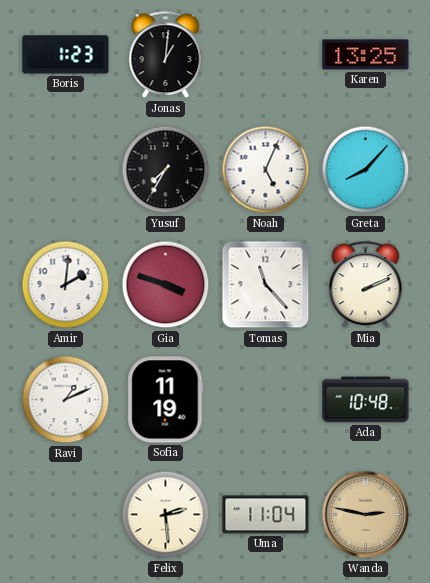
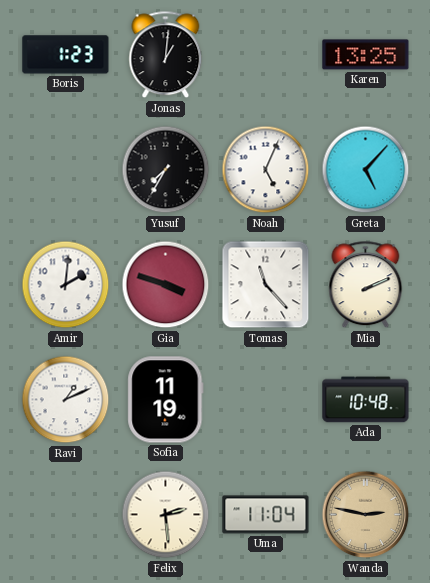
Greta: 8:07 -> 5:07
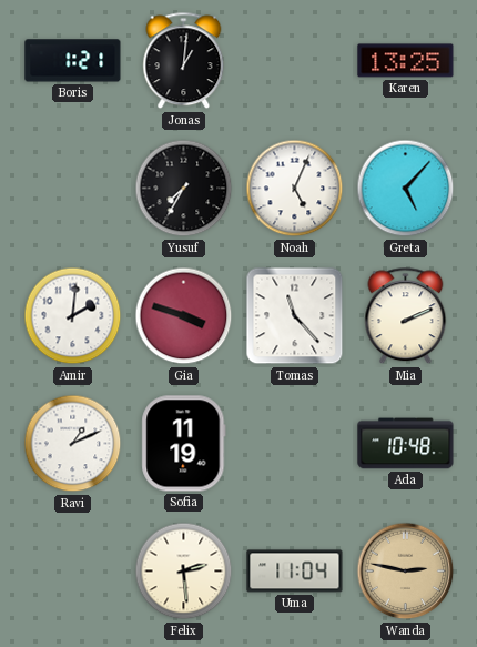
Boris: 1:23 -> 1:21
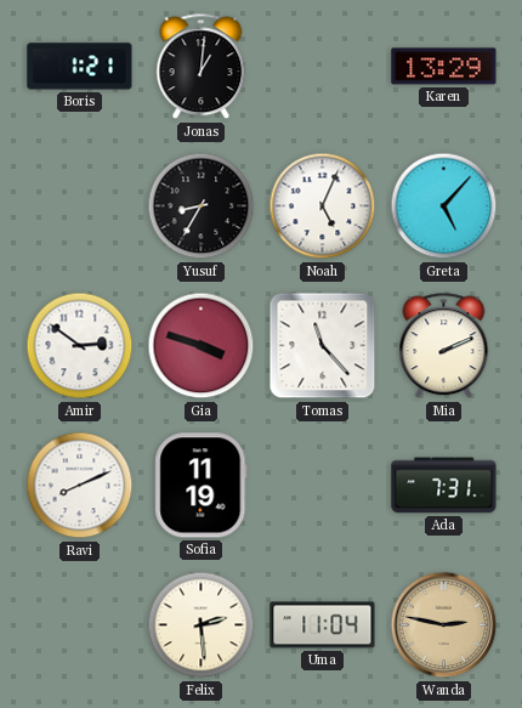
Karen: 13:25 -> 13:29
Yusuf: 7:35 -> 8:35
Amir: 2:01 -> 2:51
Ravi: 1:11 -> 8:11
Ada: 10:48 -> 7:31
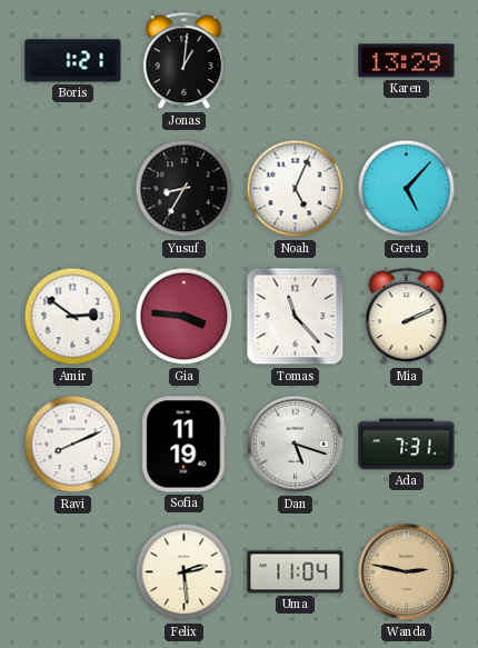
Gia: 3:48 -> 3:46
Dan: none -> 5:18
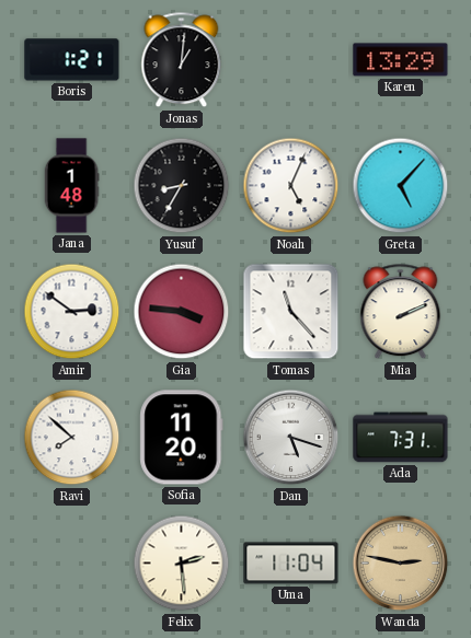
Jana: none -> 1:48
Ravi: 8:11 -> 7:52
Sofia: 11:19 -> 11:20
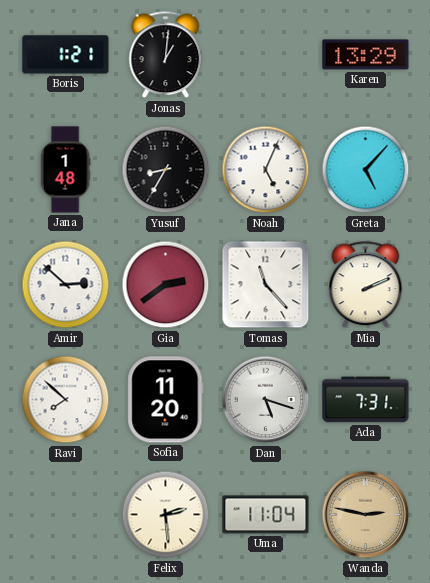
Amir: 2:51 -> 2:52
Gia: 3:46 -> 2:39
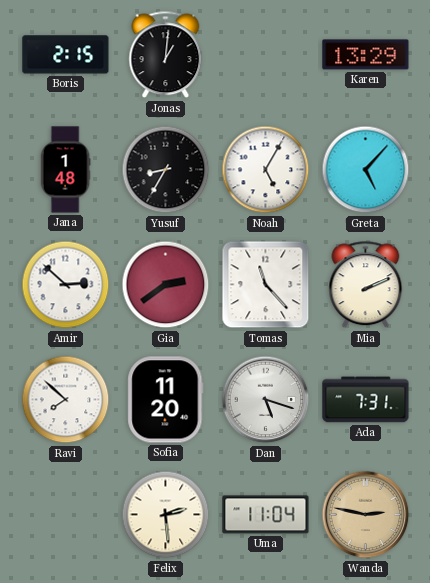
Boris: 1:21 -> 2:15
Noah: 5:04 -> 5:05
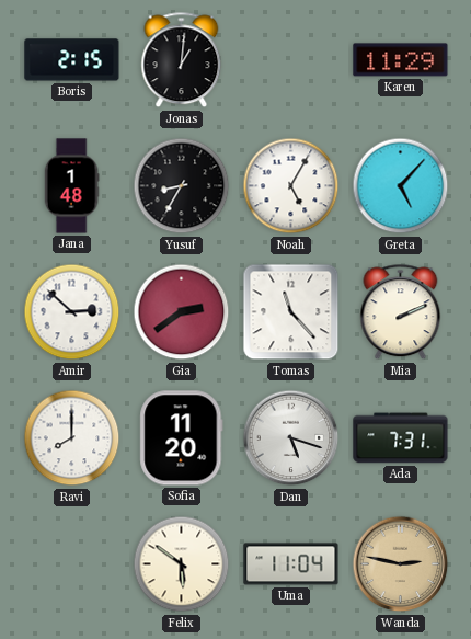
Karen: 13:29 -> 11:29
Ravi: 7:52 -> 8:00
Felix: 2:29 -> 5:51
